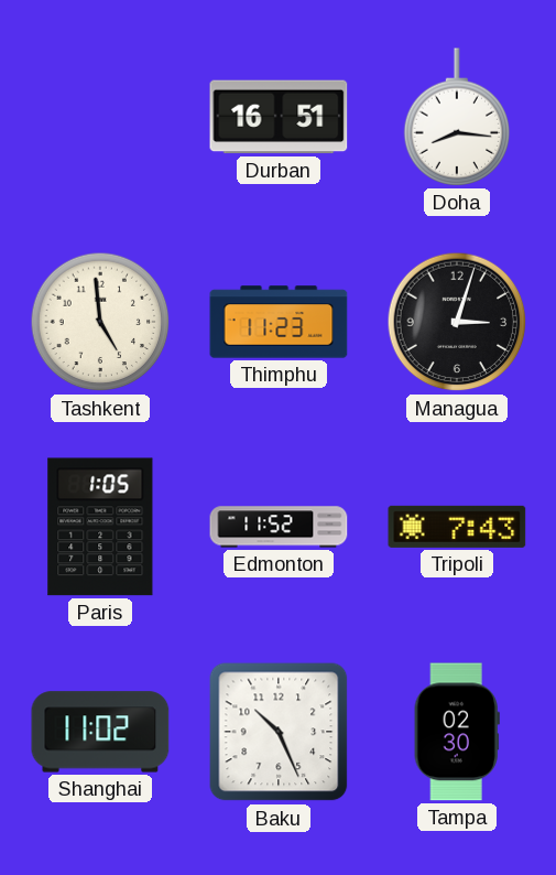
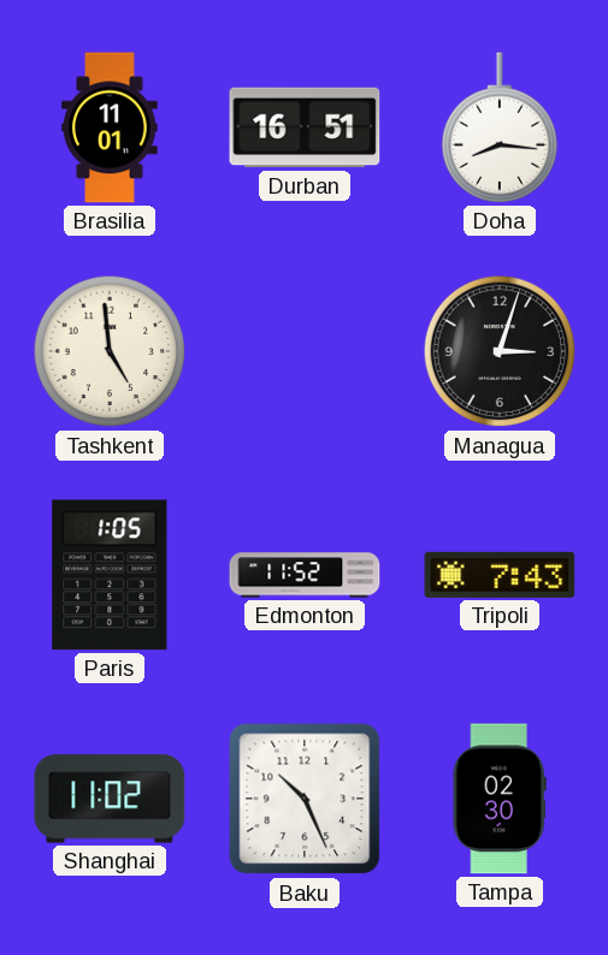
Brasilia: none -> 11:01
Thimphu: 11:23 -> none
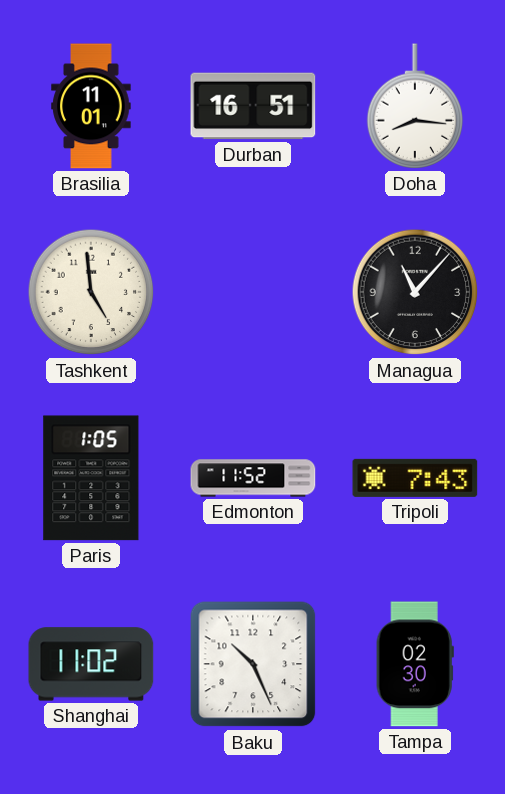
Managua: 3:03 -> 11:07
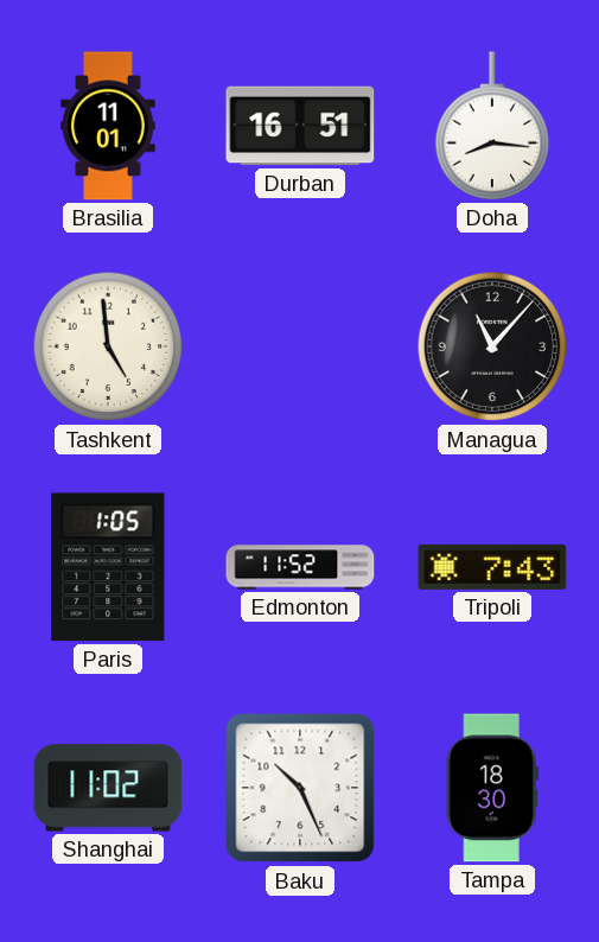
Tampa: 02:30 -> 18:30
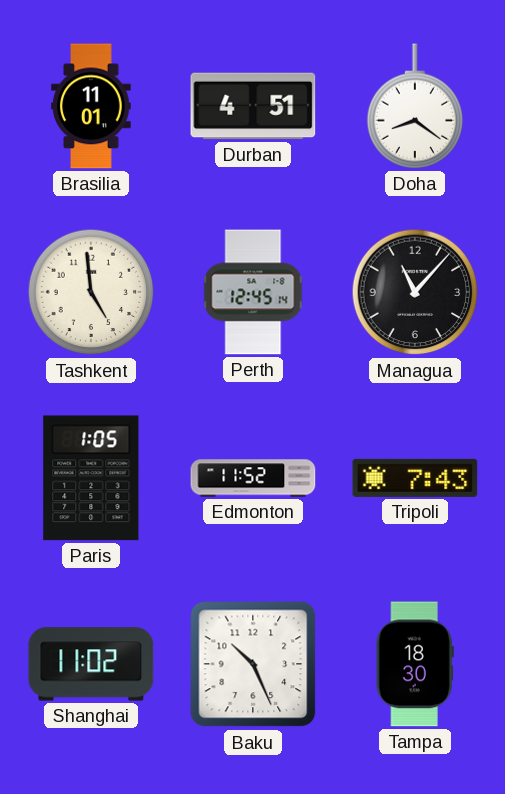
Durban: 16:51 -> 4:51
Doha: 8:16 -> 8:21
Perth: none -> 12:45
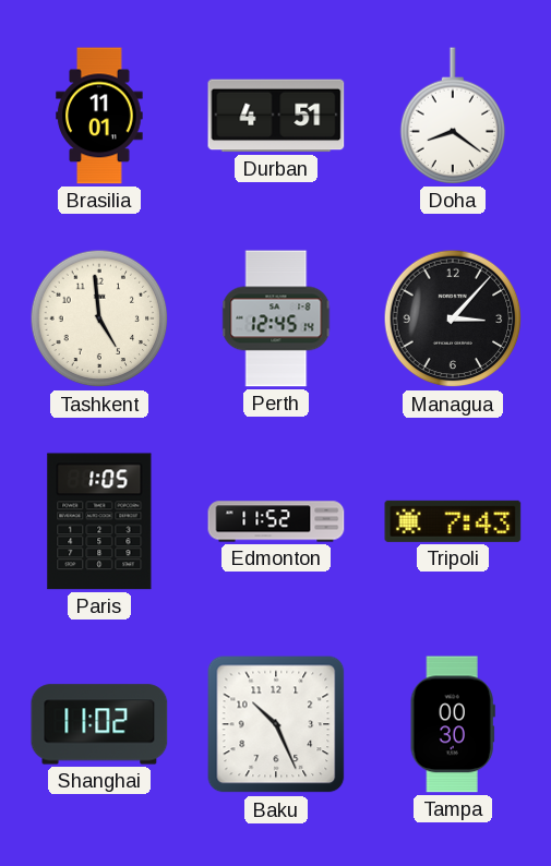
Managua: 11:07 -> 3:07
Tampa: 18:30 -> 00:30
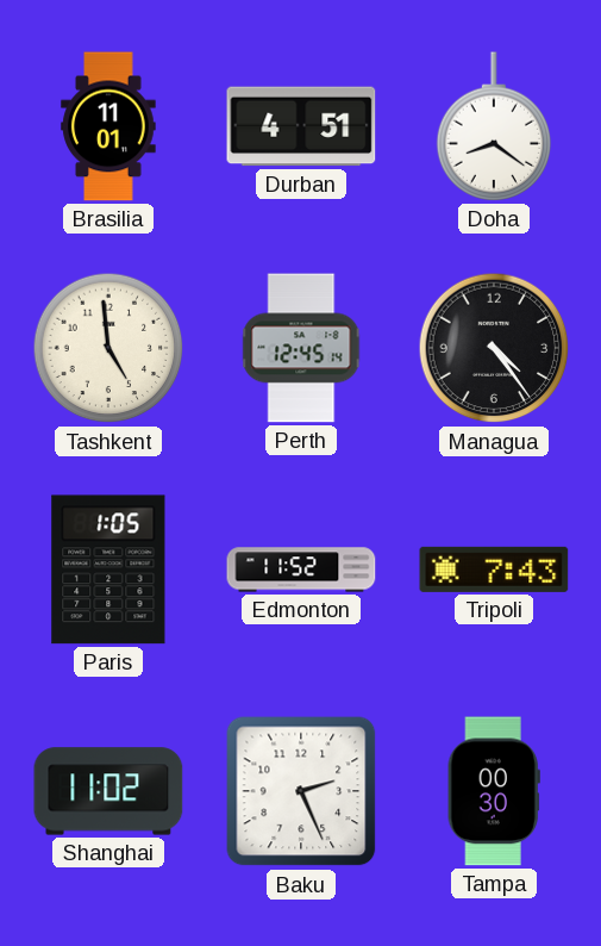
Managua: 3:07 -> 4:24
Baku: 10:26 -> 2:26
